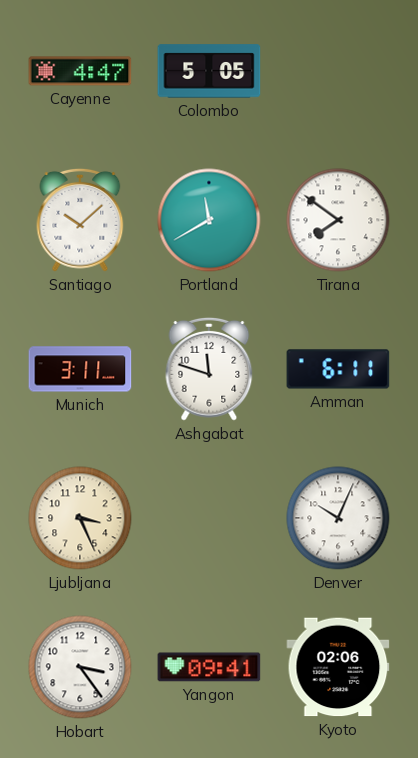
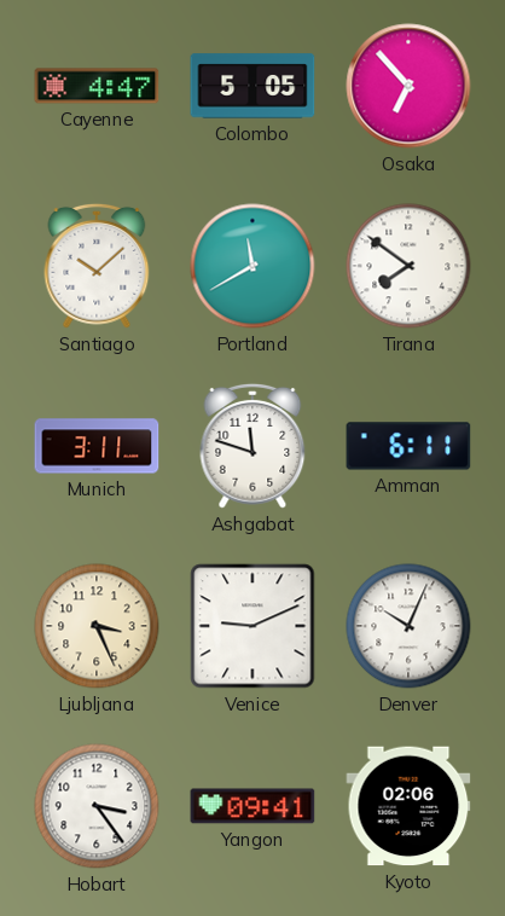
Osaka: none -> 6:53
Venice: none -> 9:11
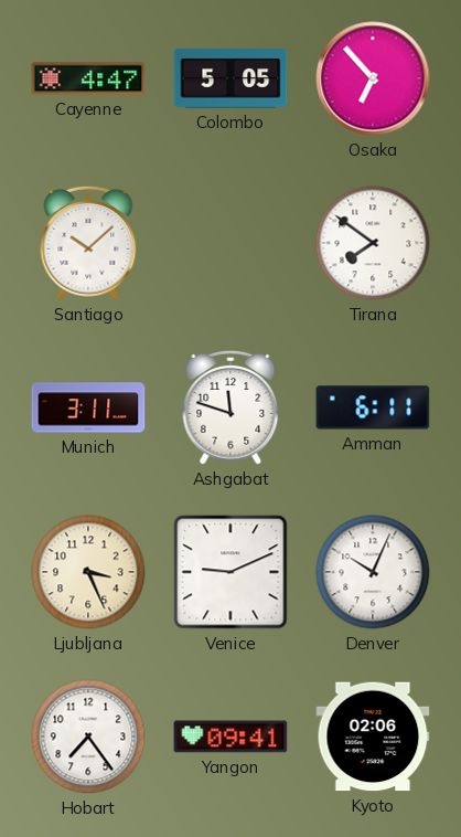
Portland: 11:40 -> none
Hobart: 3:24 -> 7:24
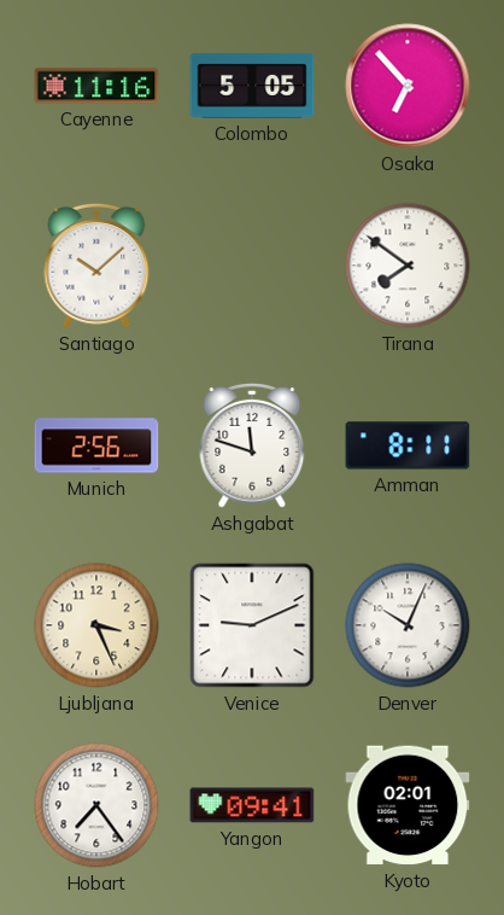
Cayenne: 4:47 -> 11:16
Munich: 3:11 -> 2:56
Amman: 6:11 -> 8:11
Kyoto: 02:06 -> 02:01
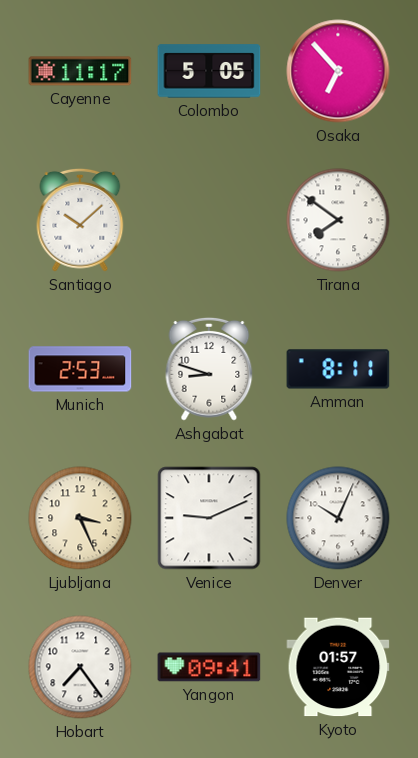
Cayenne: 11:16 -> 11:17
Munich: 2:56 -> 2:53
Ashgabat: 11:48 -> 8:48
Kyoto: 02:01 -> 01:57
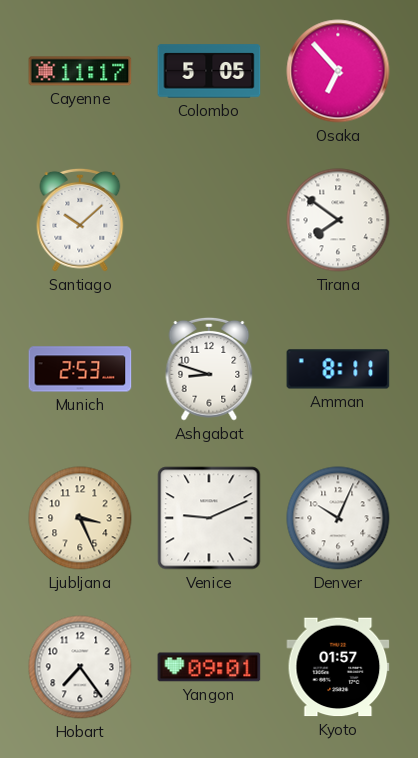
Yangon: 09:41 -> 09:01
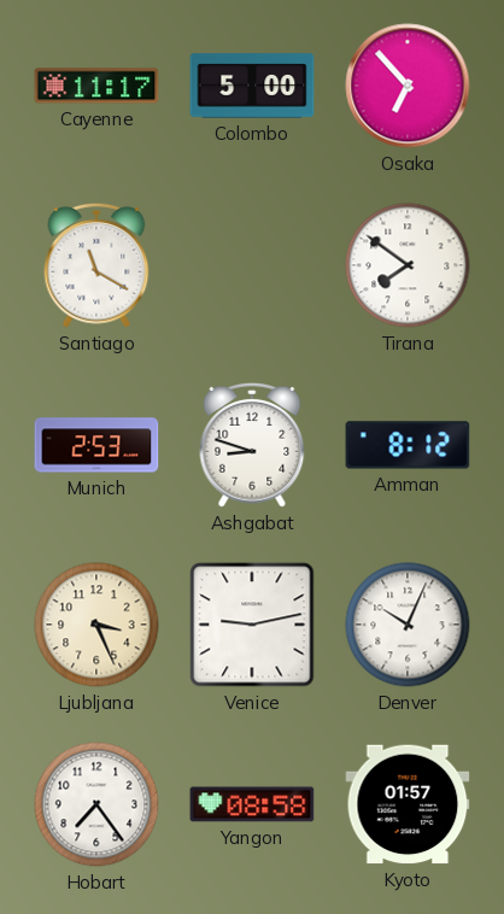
Colombo: 5:05 -> 5:00
Santiago: 10:08 -> 11:20
Amman: 8:11 -> 8:12
Venice: 9:11 -> 9:13
Yangon: 09:01 -> 08:58
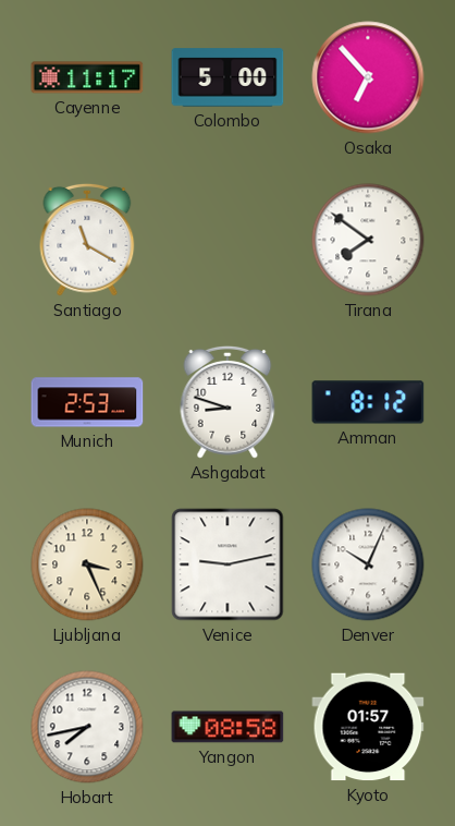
Hobart: 7:24 -> 7:43
